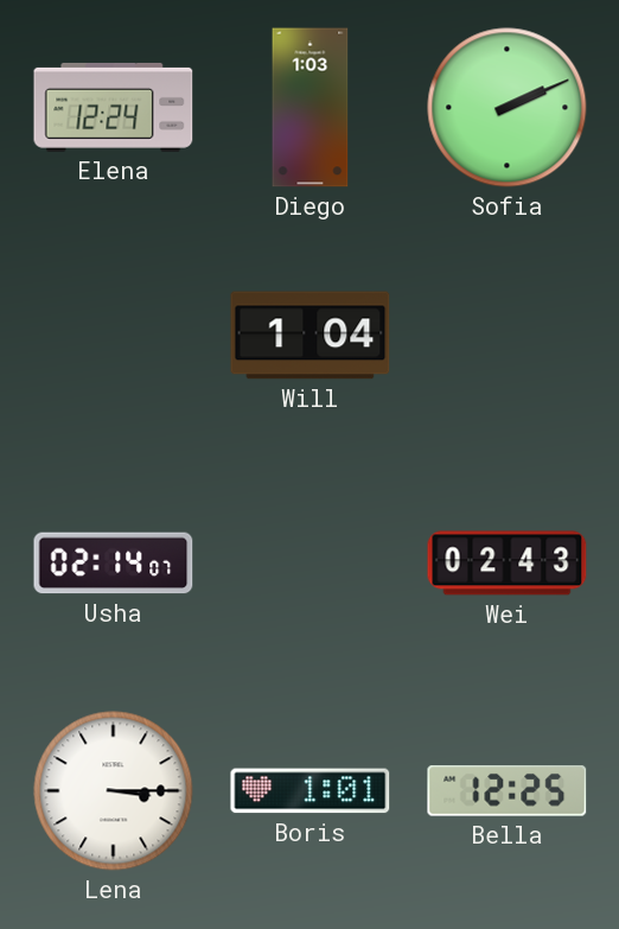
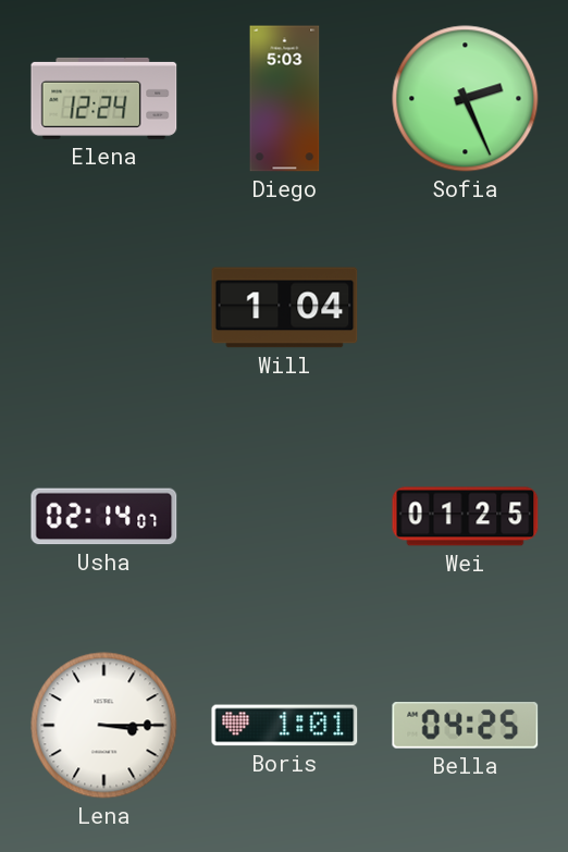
Diego: 1:03 -> 5:03
Sofia: 2:11 -> 2:26
Wei: 02:43 -> 01:25
Bella: 12:25 -> 04:25
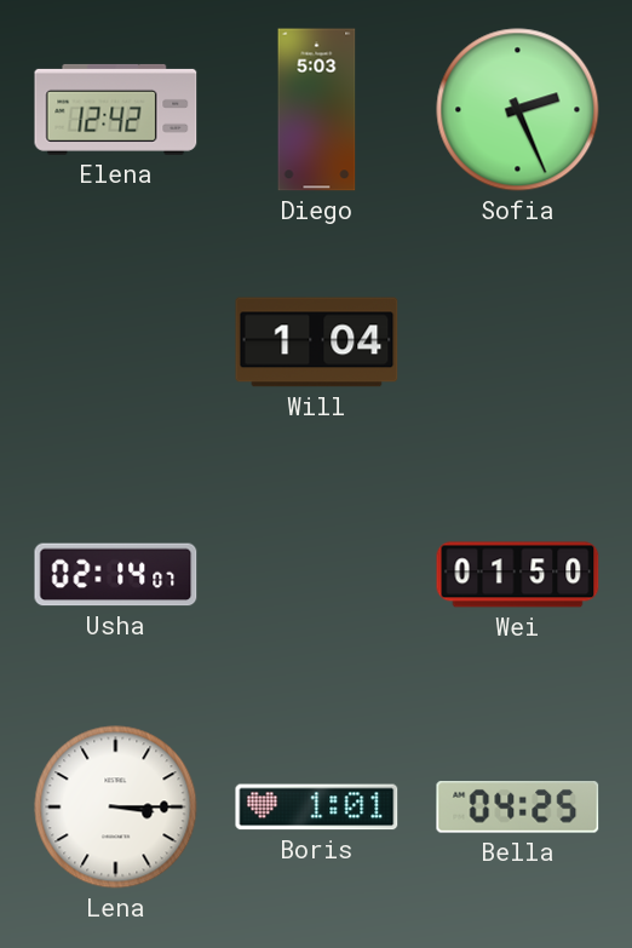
Elena: 12:24 -> 12:42
Wei: 01:25 -> 01:50
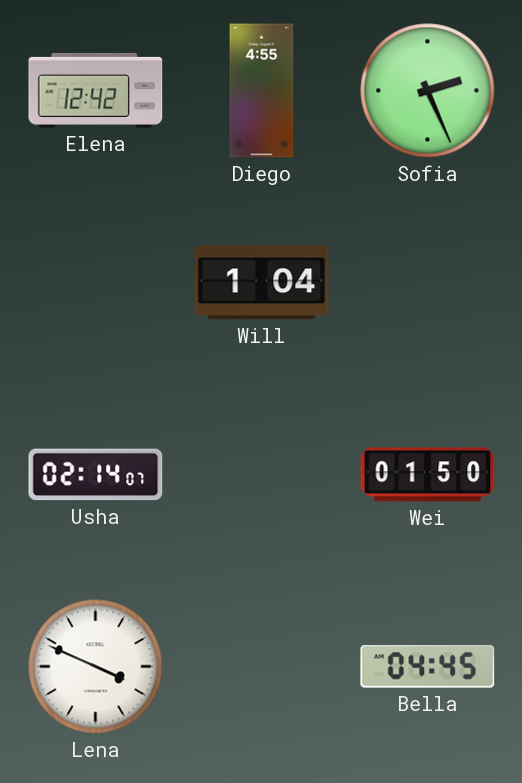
Diego: 5:03 -> 4:55
Lena: 3:15 -> 3:49
Boris: 1:01 -> none
Bella: 04:25 -> 04:45
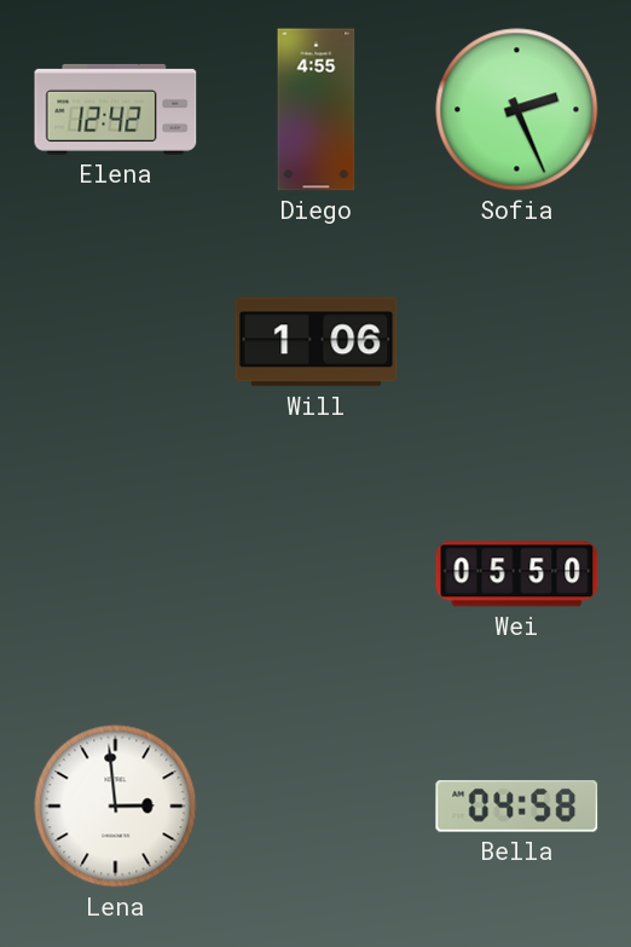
Will: 1:04 -> 1:06
Usha: 02:14 -> none
Wei: 01:50 -> 05:50
Lena: 3:49 -> 2:59
Bella: 04:45 -> 04:58
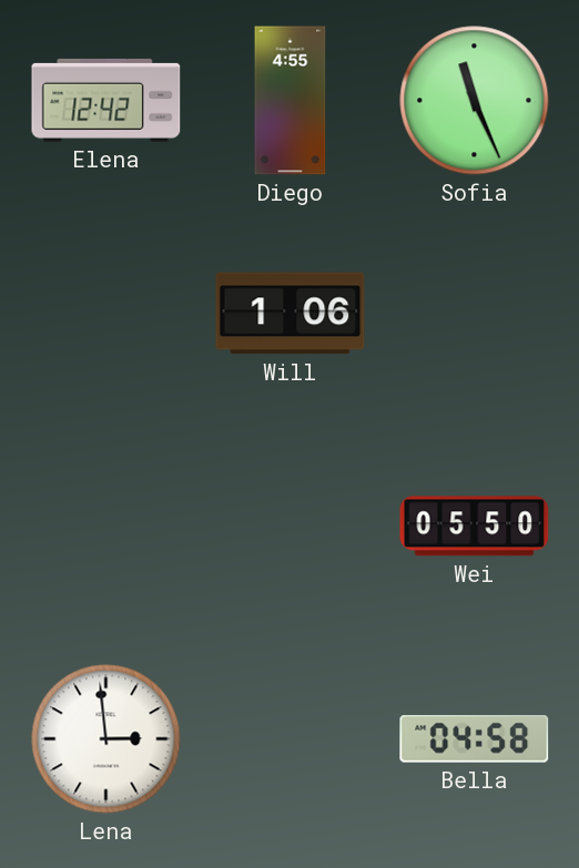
Sofia: 2:26 -> 11:26
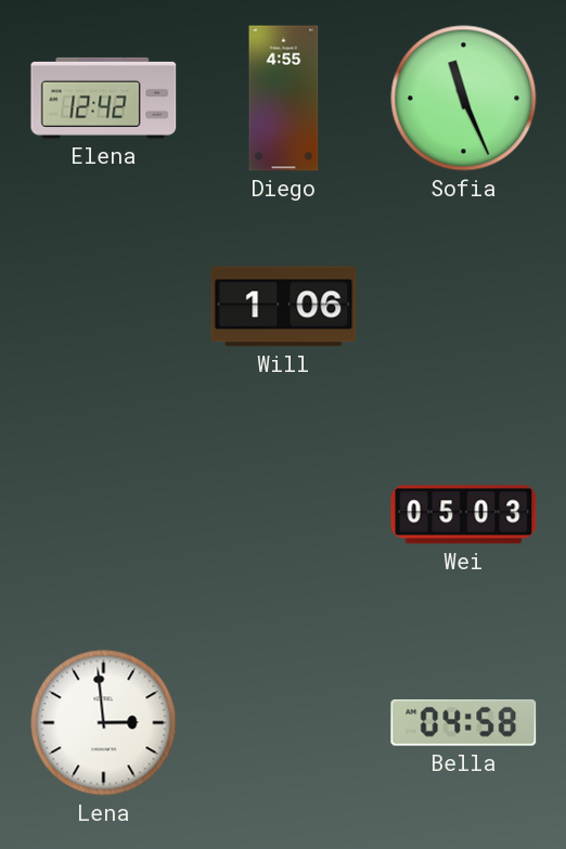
Wei: 05:50 -> 05:03
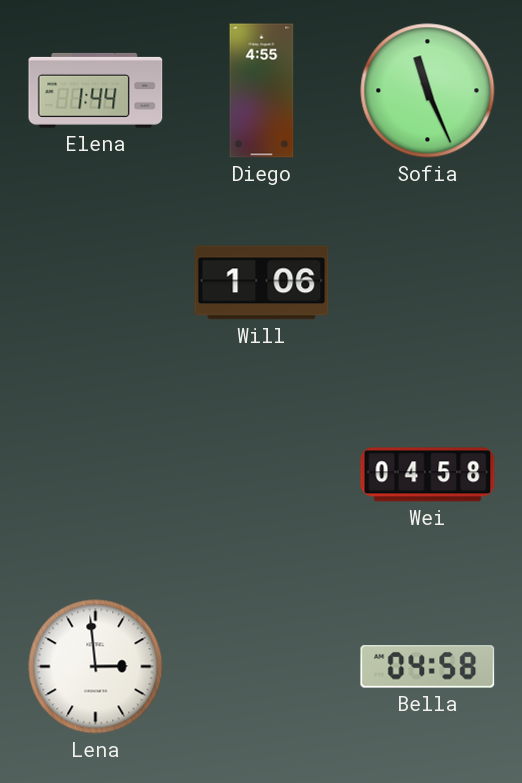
Elena: 12:42 -> 1:44
Wei: 05:03 -> 04:58
